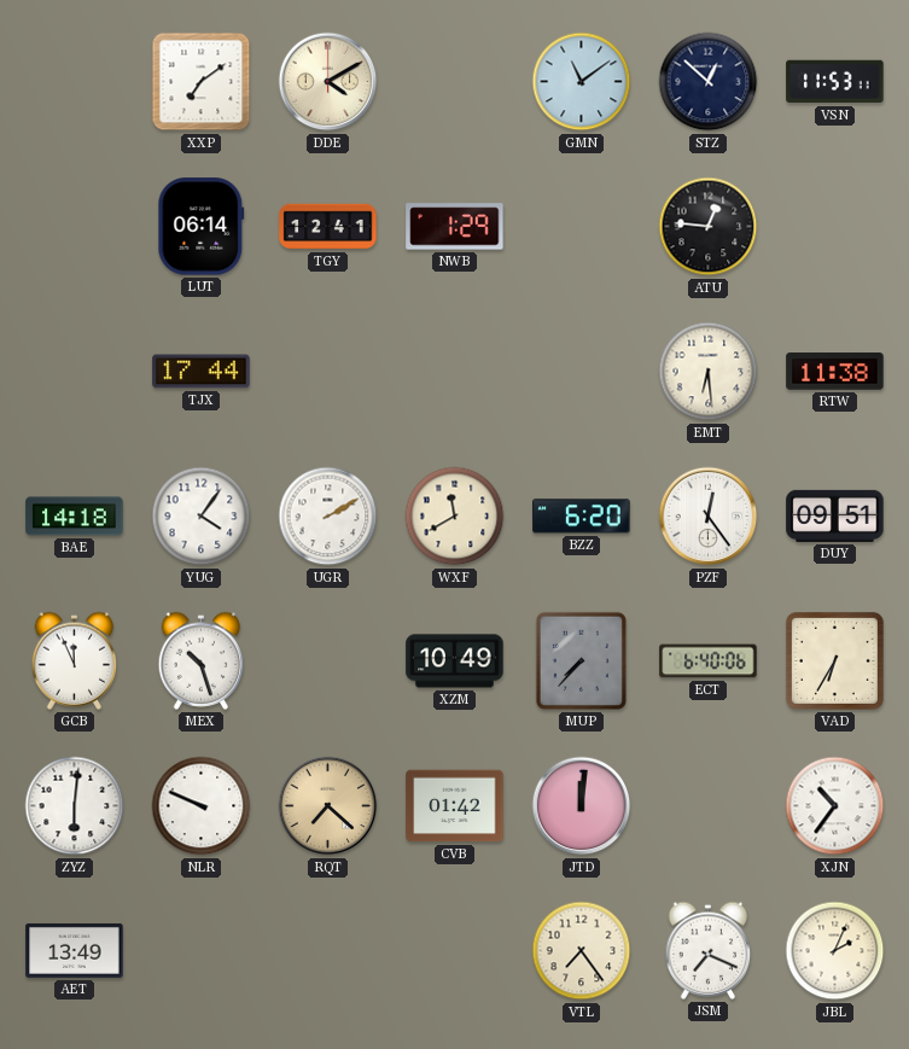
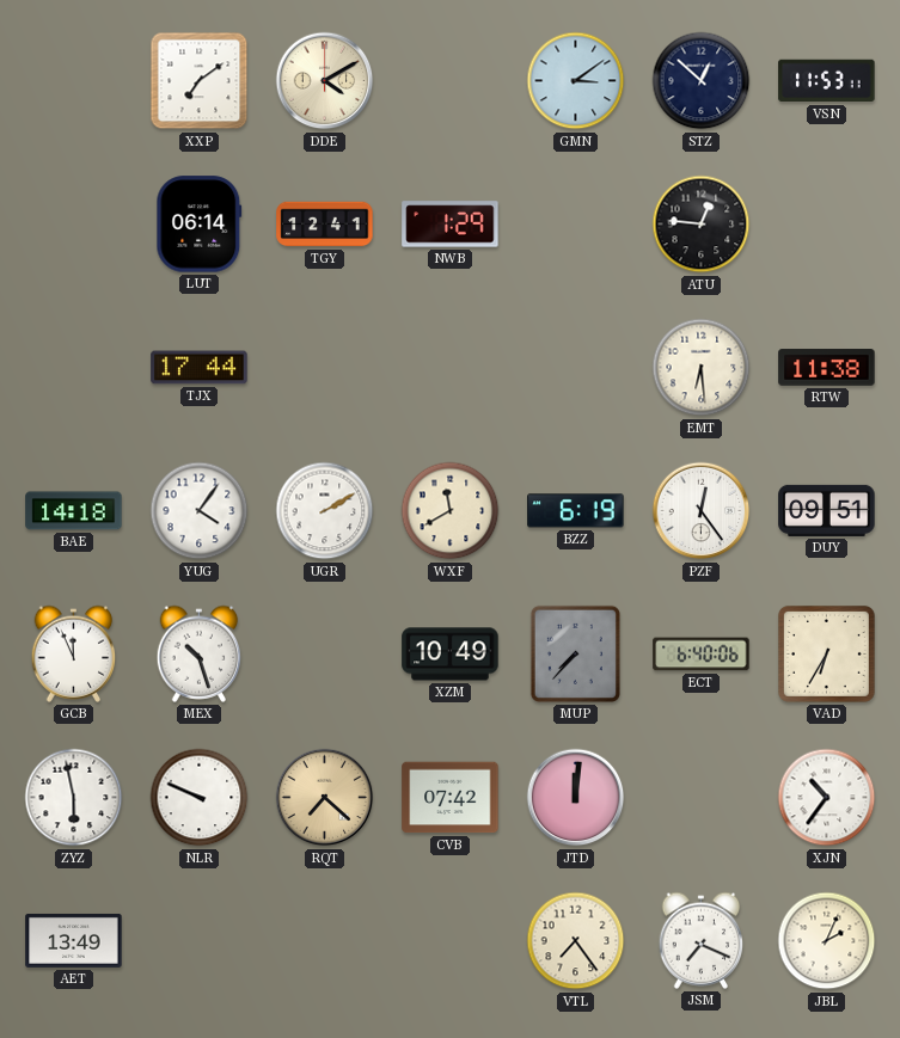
GMN: 11:09 -> 3:09
BZZ: 6:20 -> 6:19
ZYZ: 6:01 -> 5:58
CVB: 01:42 -> 07:42
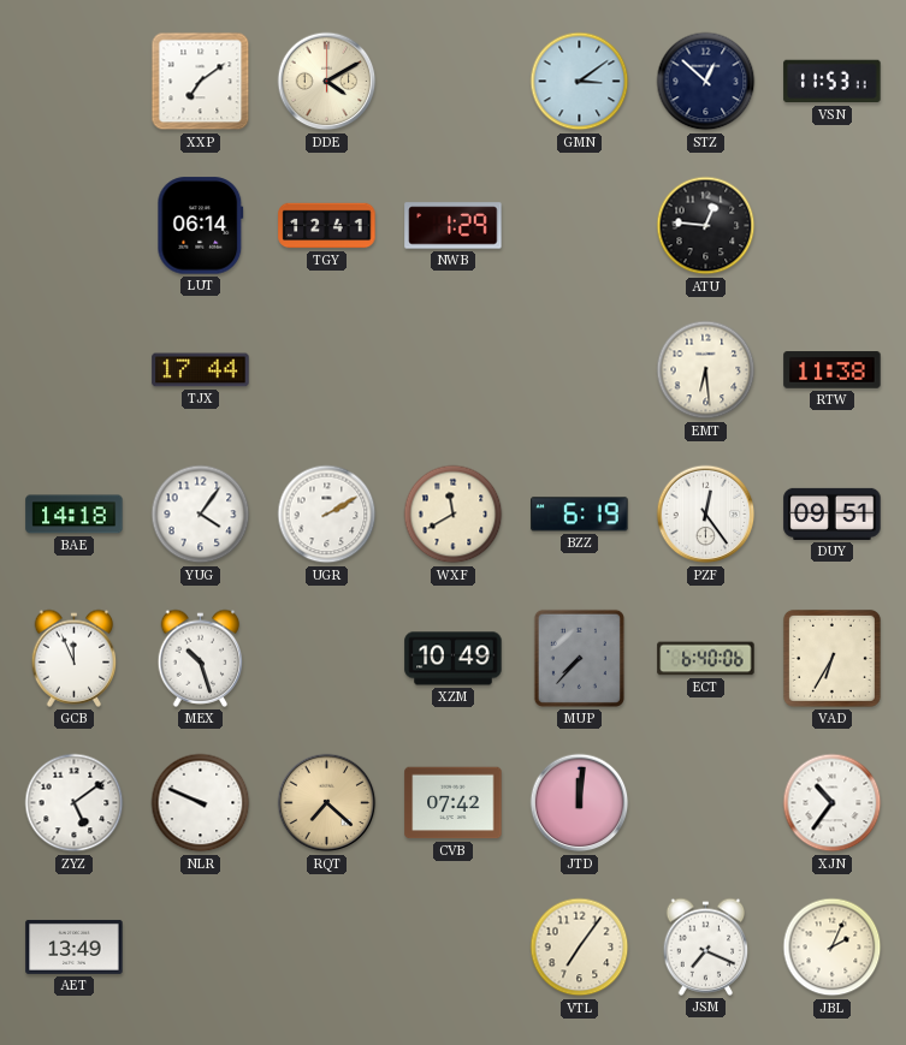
ZYZ: 5:58 -> 5:09
VTL: 7:24 -> 7:06
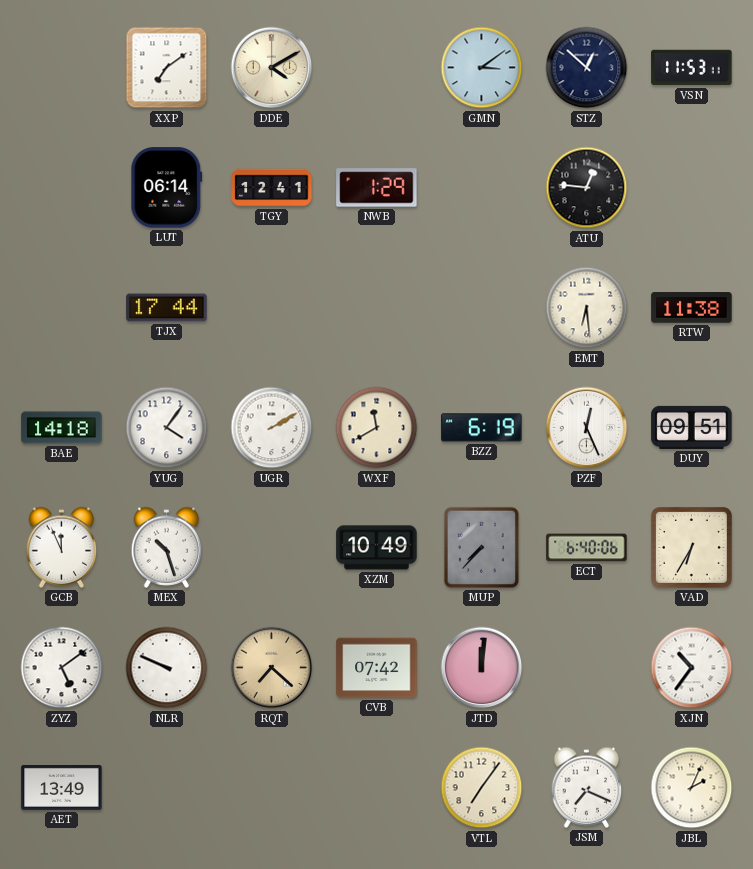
PZF: 12:24 -> 12:26
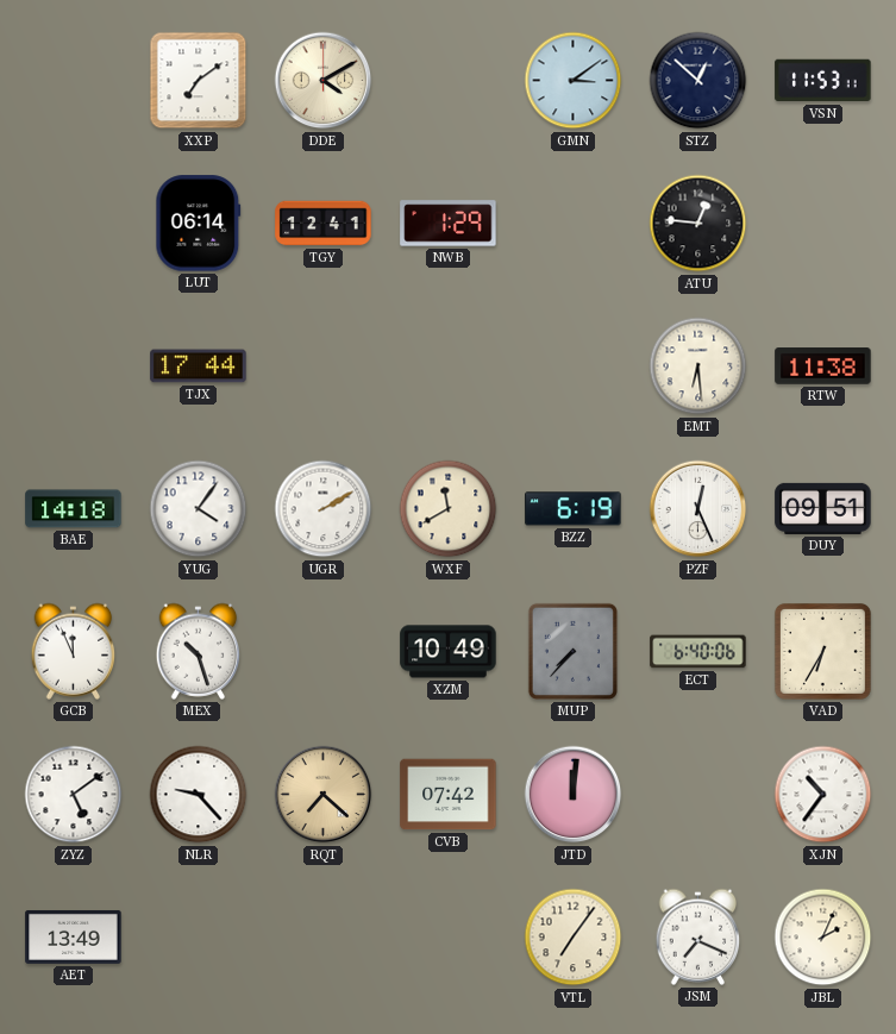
NLR: 9:49 -> 9:23
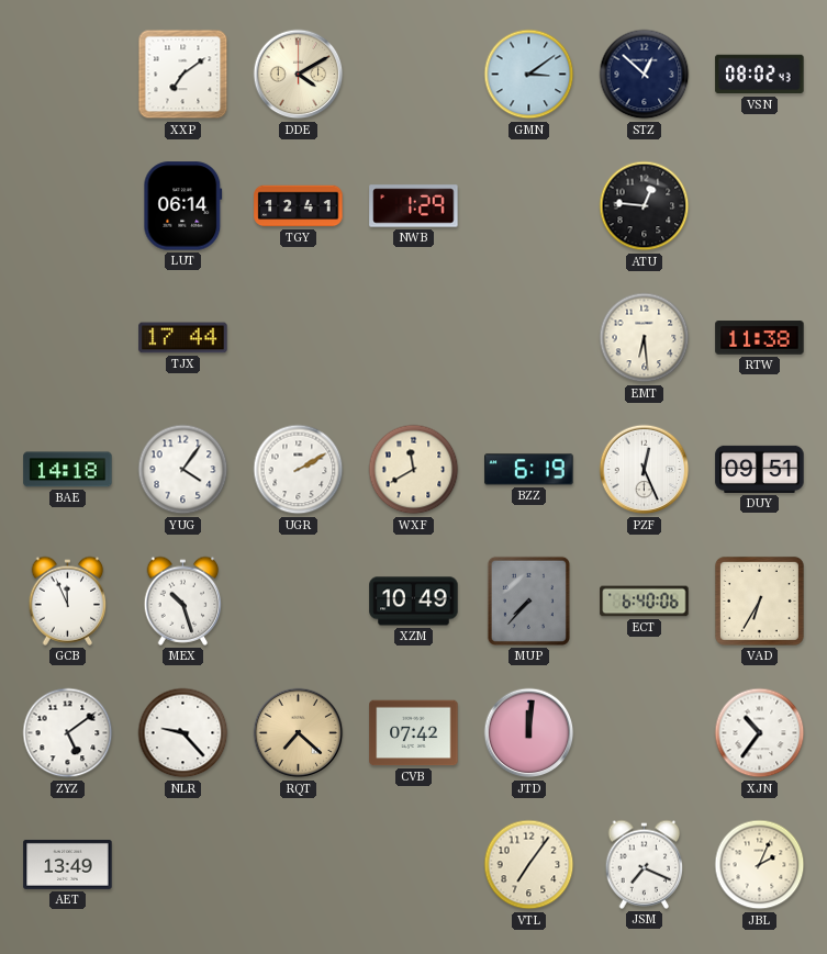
VSN: 11:53 -> 08:02
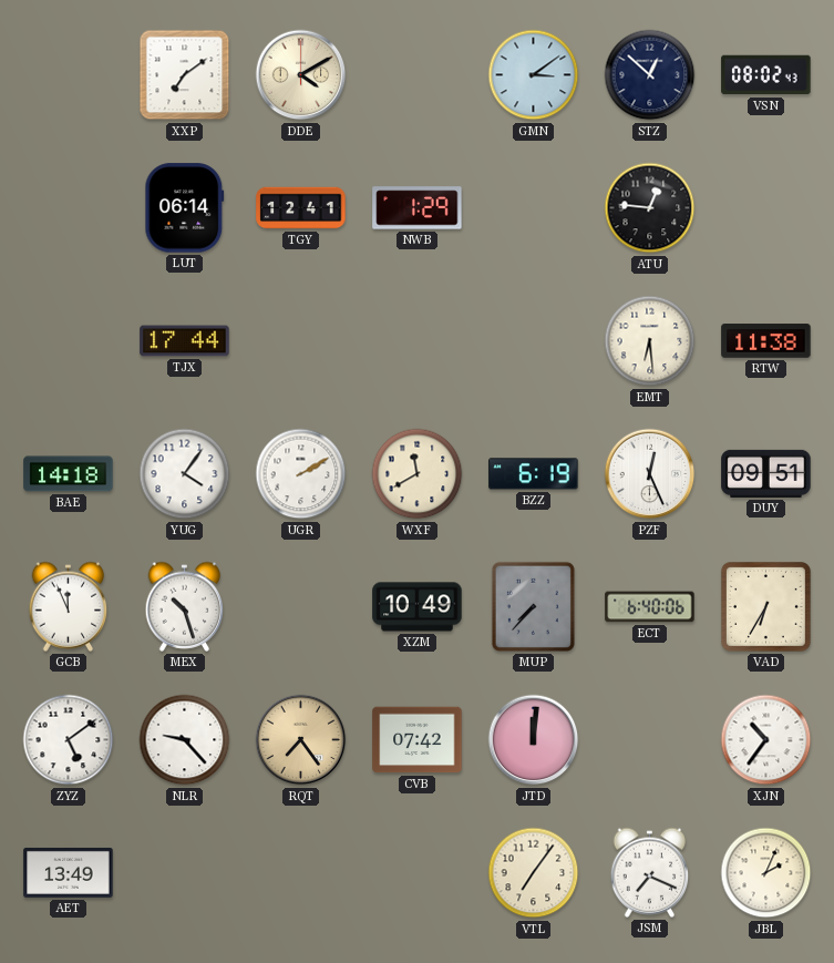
RQT: 7:22 -> 7:24
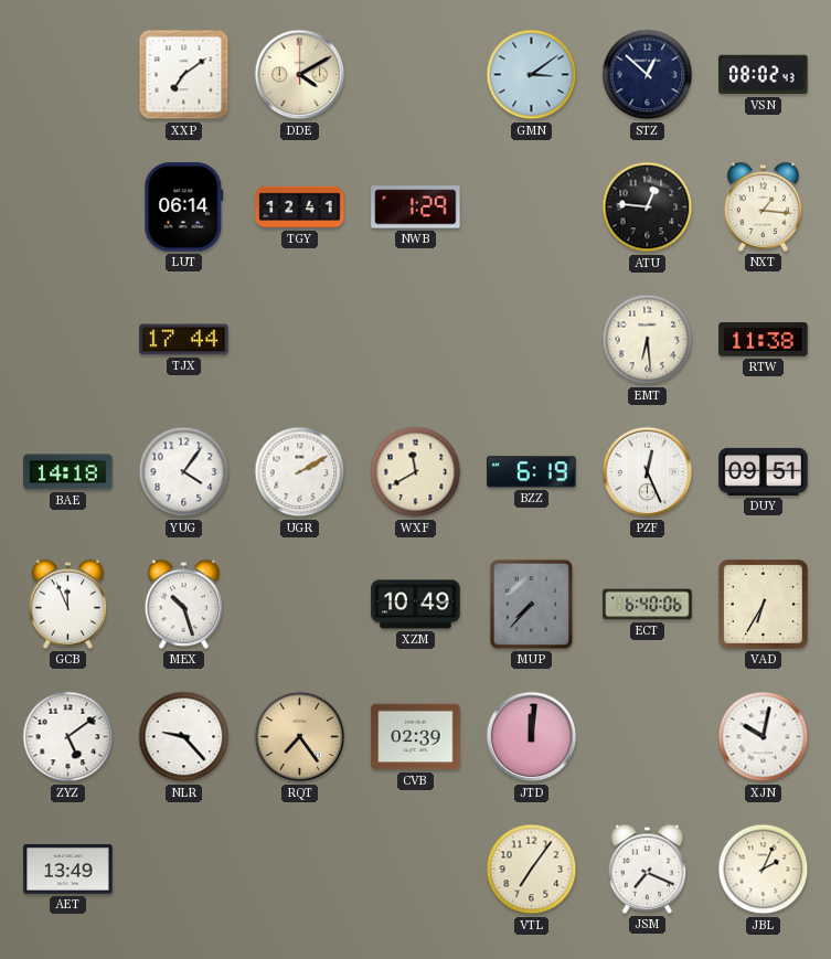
NXT: none -> 1:16
CVB: 07:42 -> 02:39
XJN: 10:36 -> 10:02
